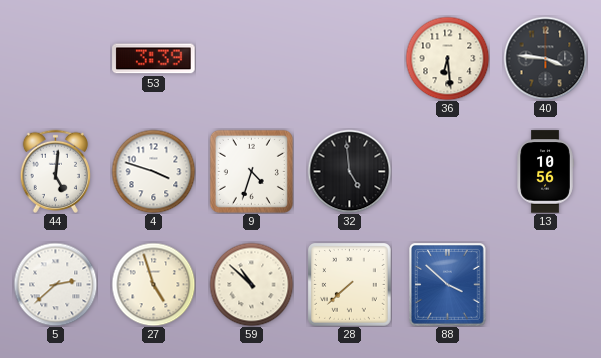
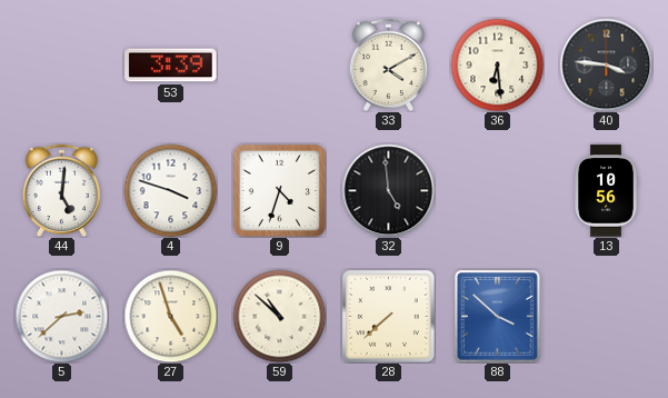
33: none -> 4:10
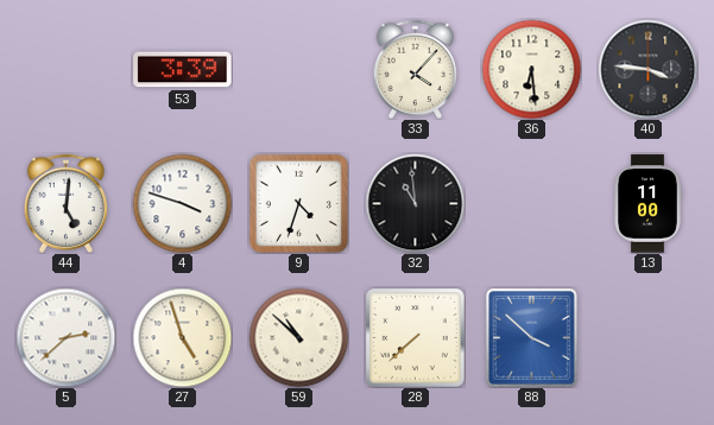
33: 4:10 -> 4:07
32: 4:59 -> 10:59
13: 10:56 -> 11:00
